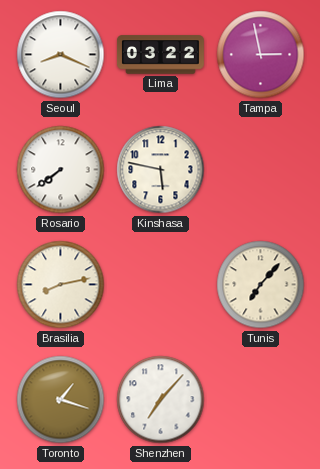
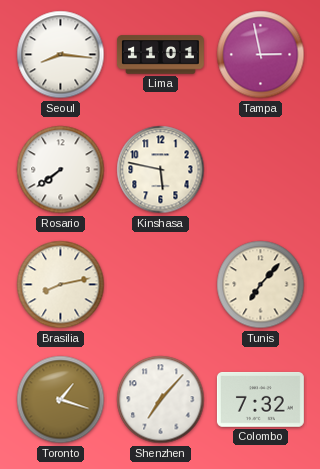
Seoul: 8:19 -> 8:16
Lima: 03:22 -> 11:01
Colombo: none -> 7:32
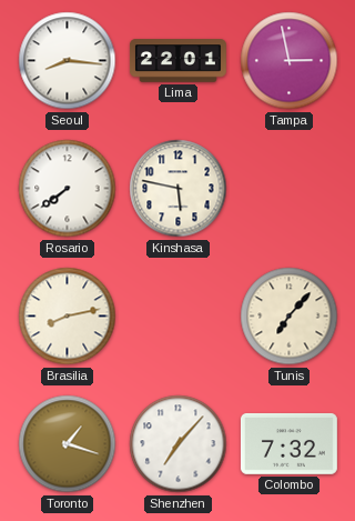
Lima: 11:01 -> 22:01
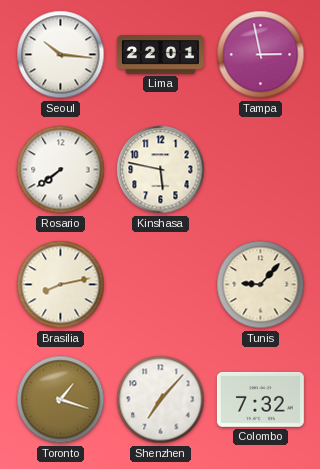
Seoul: 8:16 -> 10:16
Tunis: 7:07 -> 9:07
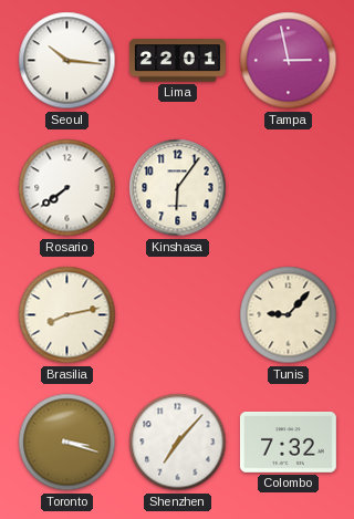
Kinshasa: 5:47 -> 6:06
Toronto: 1:18 -> 3:18
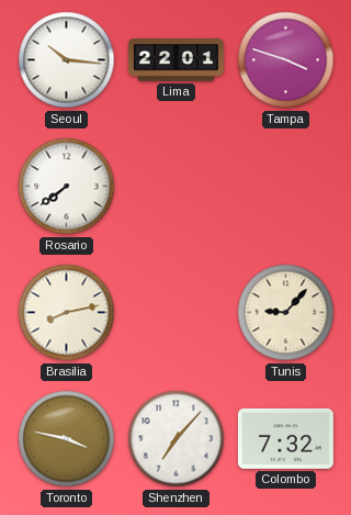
Tampa: 2:58 -> 3:48
Kinshasa: 6:06 -> none
Toronto: 3:18 -> 3:47
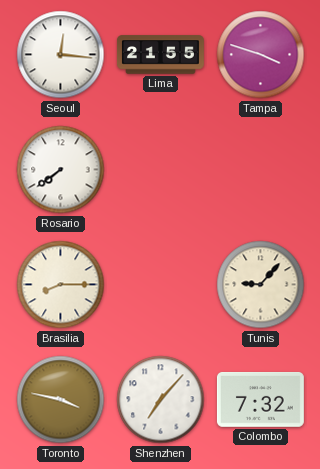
Seoul: 10:16 -> 12:16
Lima: 22:01 -> 21:55
Brasilia: 8:13 -> 8:15
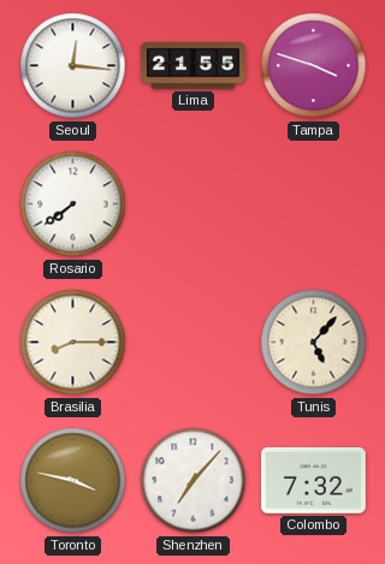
Tunis: 9:07 -> 5:07
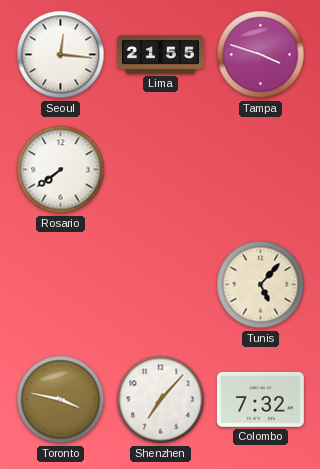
Brasilia: 8:15 -> none
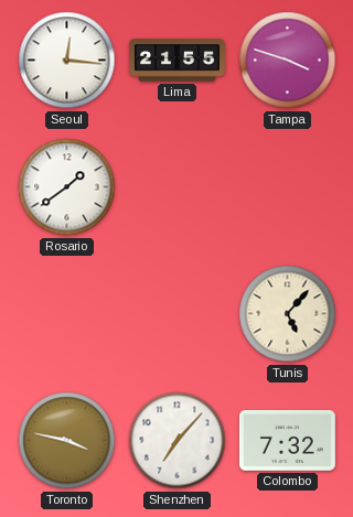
Rosario: 7:39 -> 1:39
